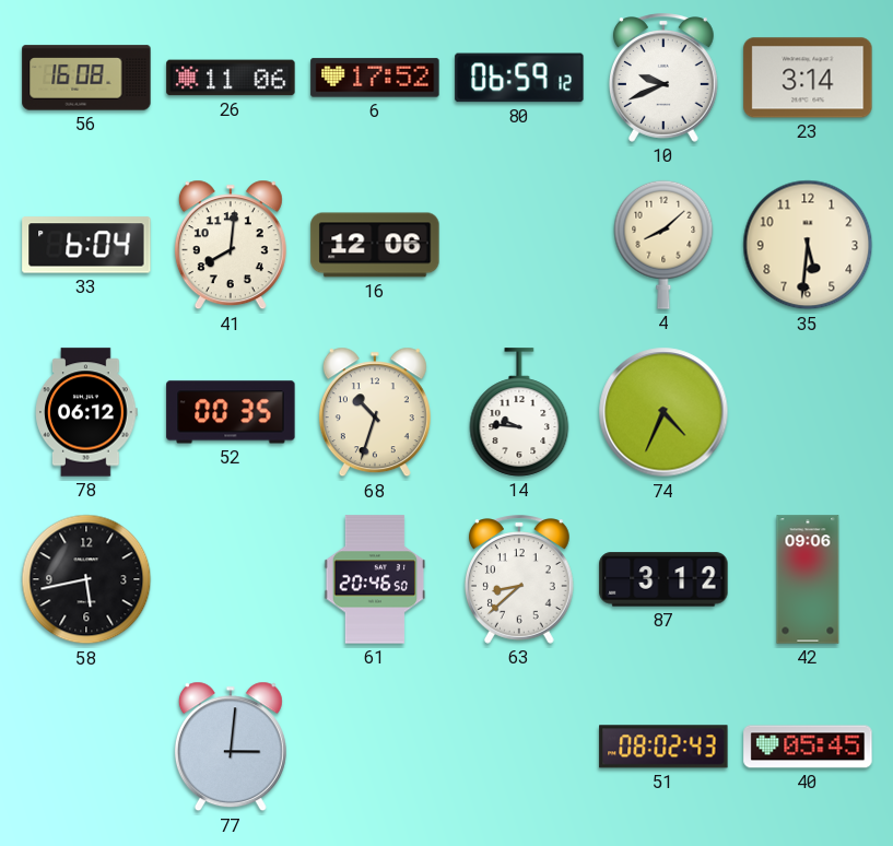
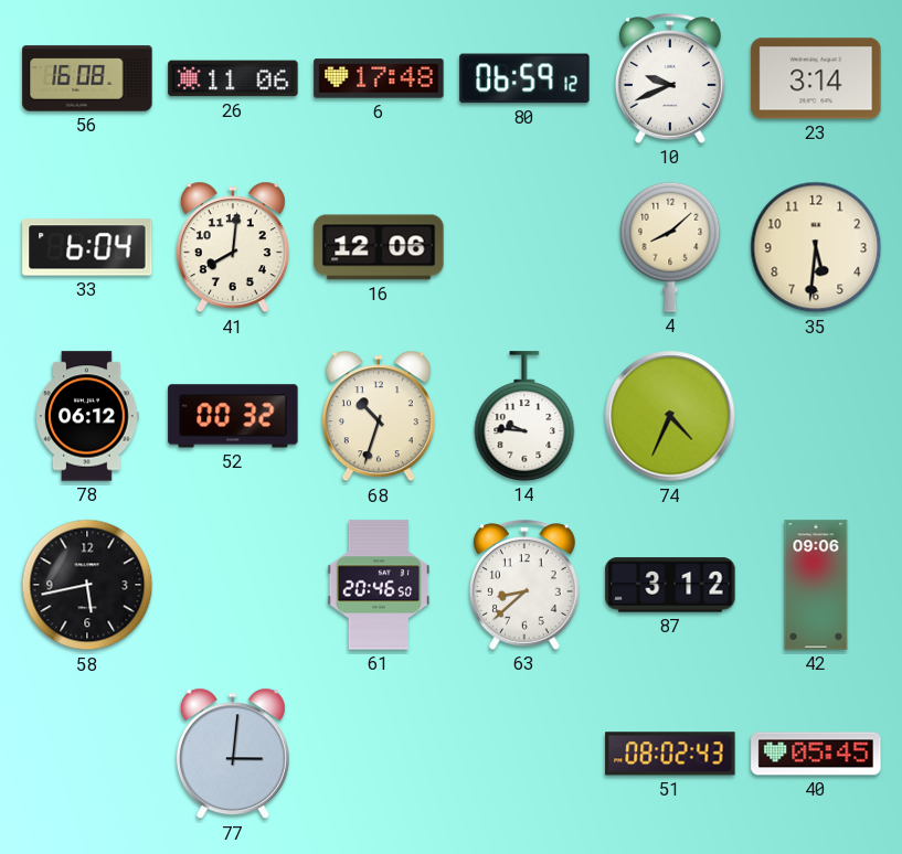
6: 17:52 -> 17:48
52: 00:35 -> 00:32
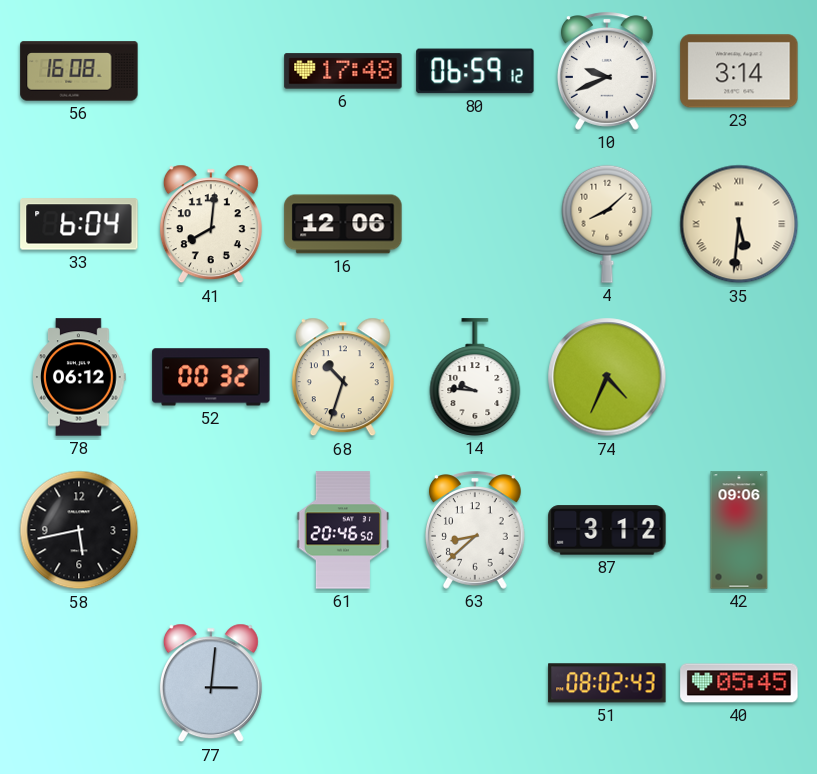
26: 11:06 -> none
35 numerals: Arabic -> Roman
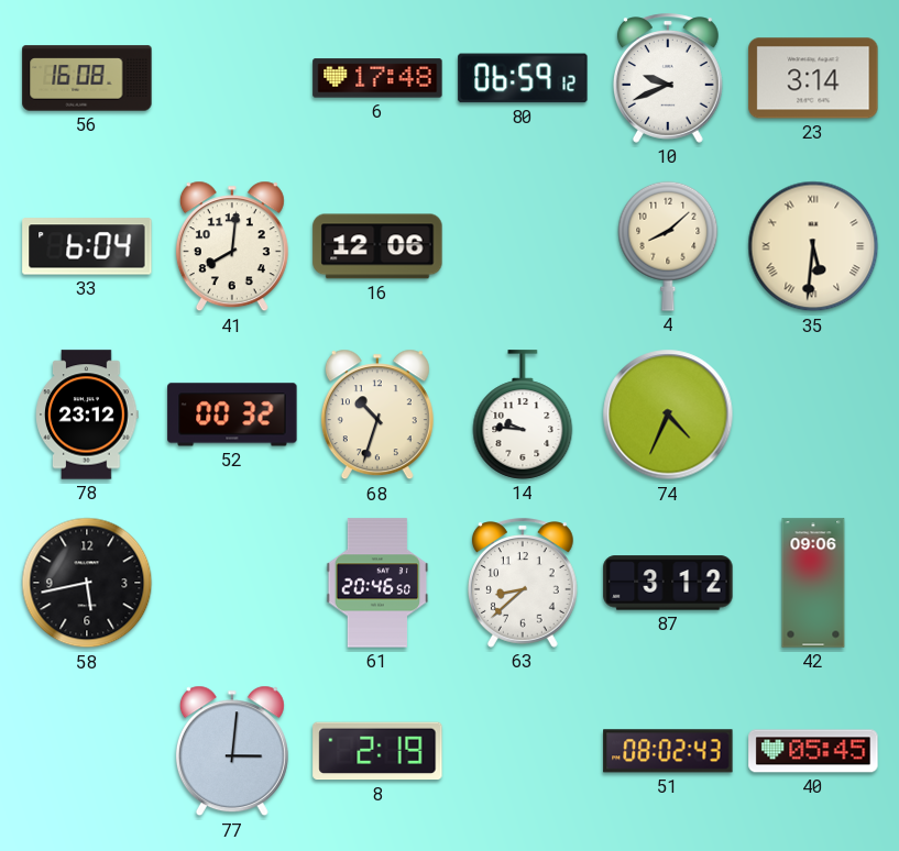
78: 06:12 -> 23:12
8: none -> 2:19
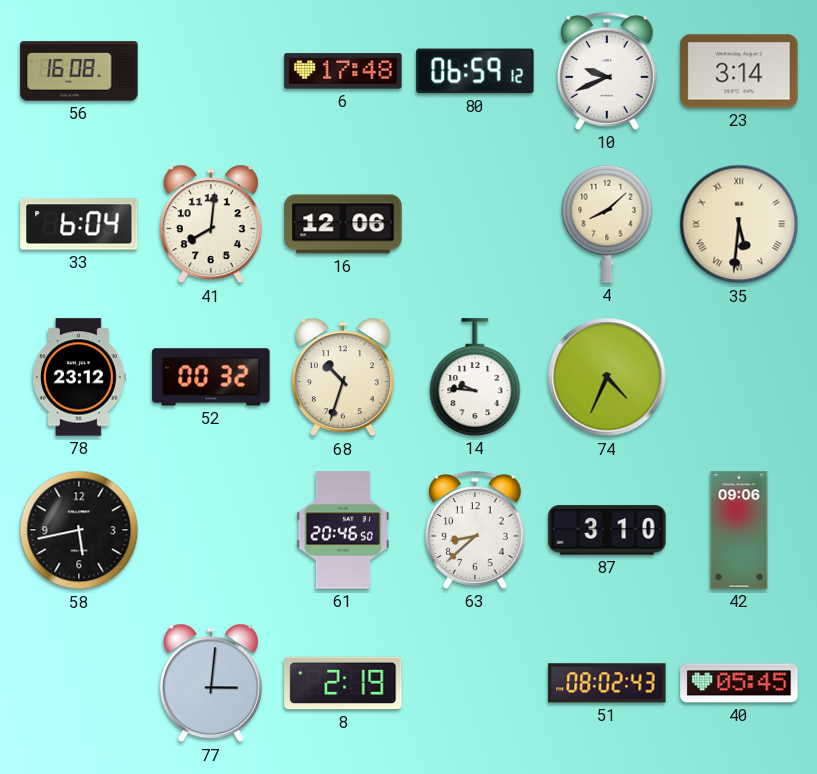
87: 3:12 -> 3:10
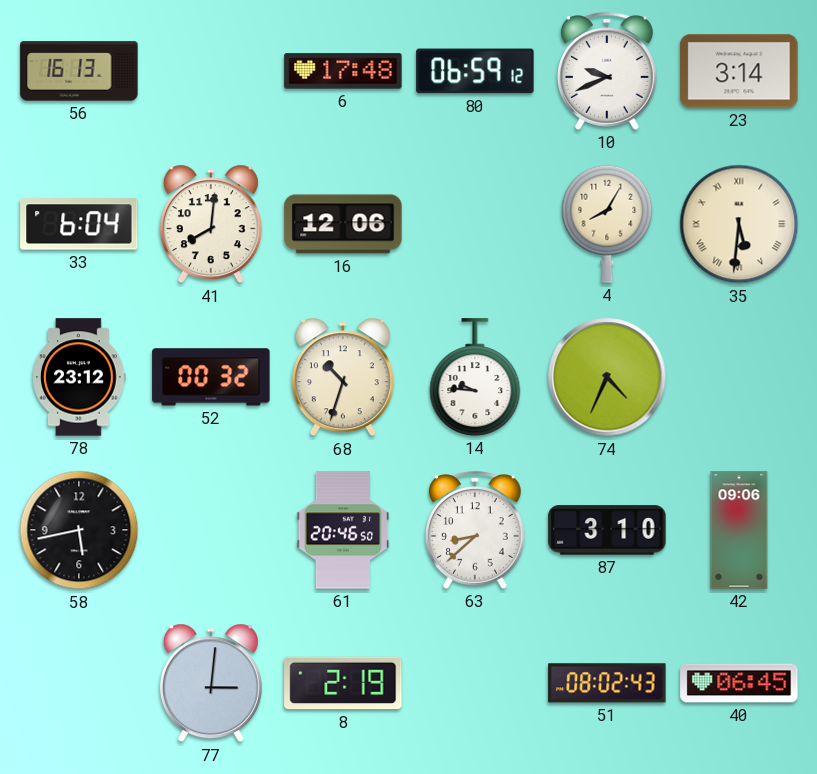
56: 16:08 -> 16:13
4: 8:08 -> 8:05
40: 05:45 -> 06:45
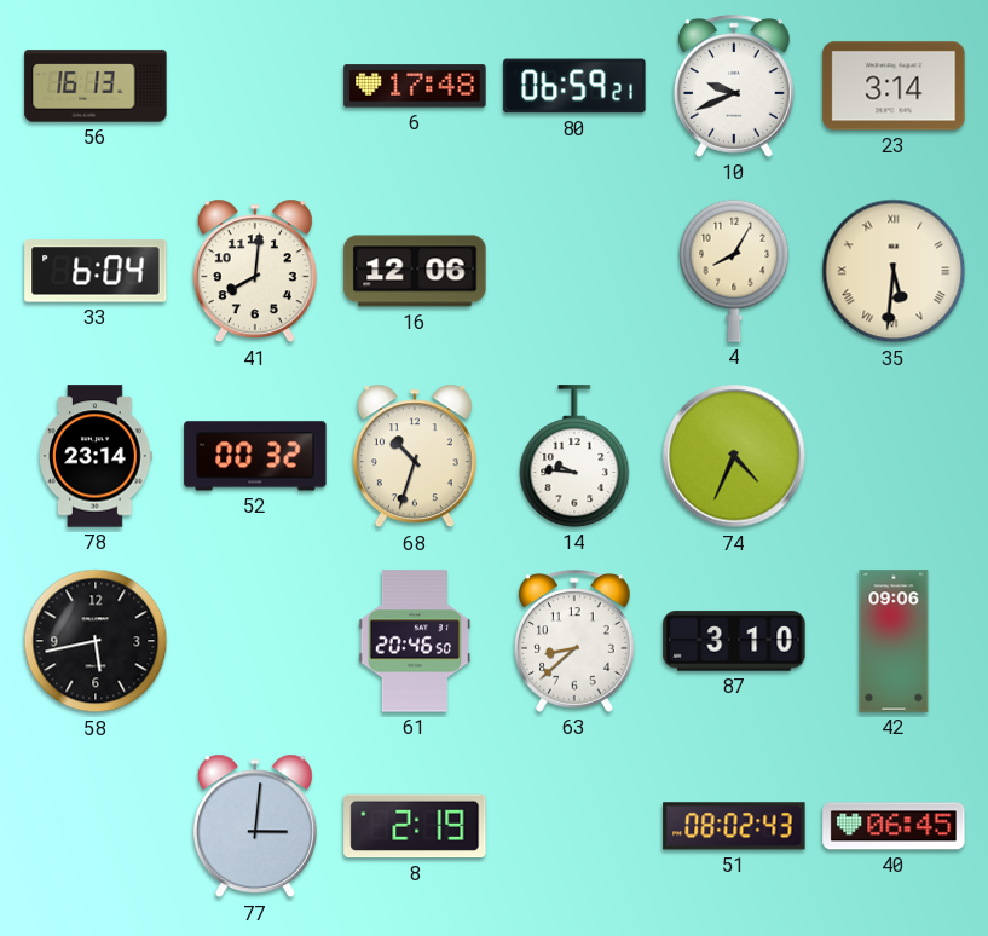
80: 06:59:12 -> 06:59:21
78: 23:12 -> 23:14
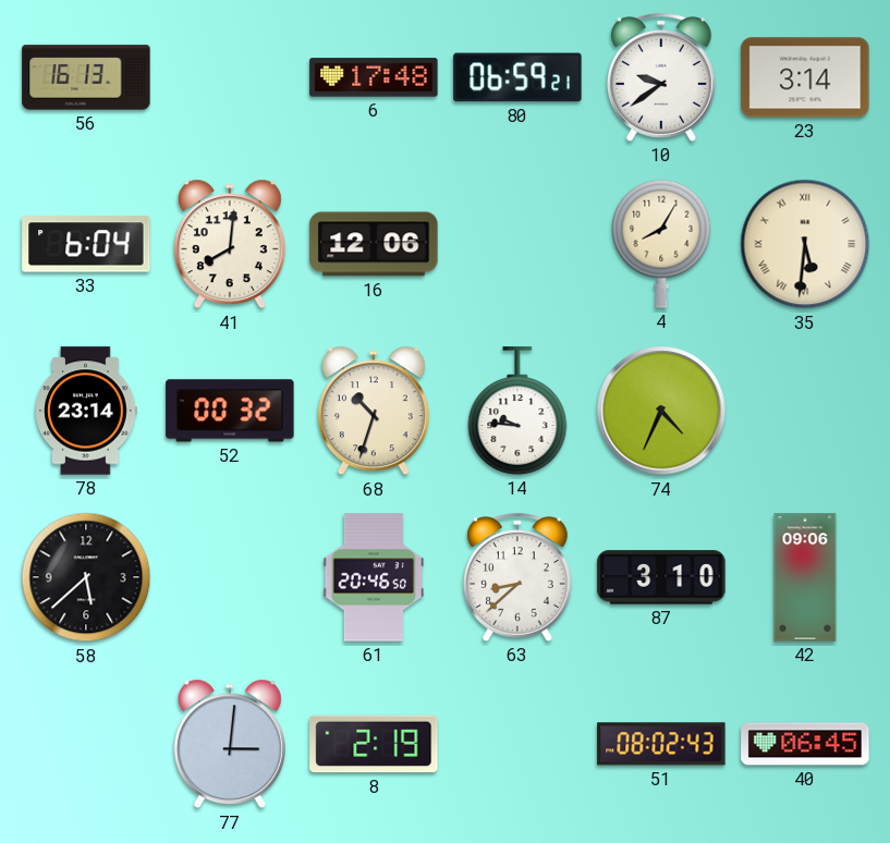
10: 9:41 -> 9:39
58: 5:43 -> 5:38
